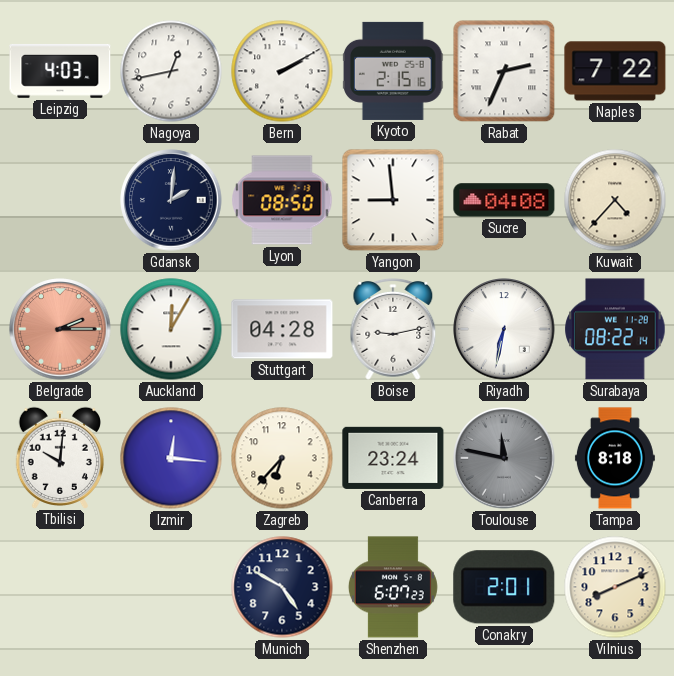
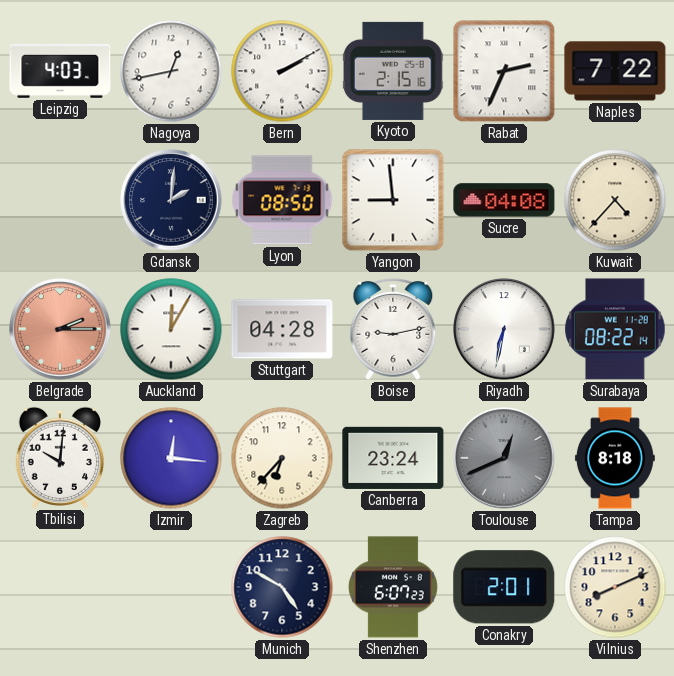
Toulouse: 11:47 -> 12:41
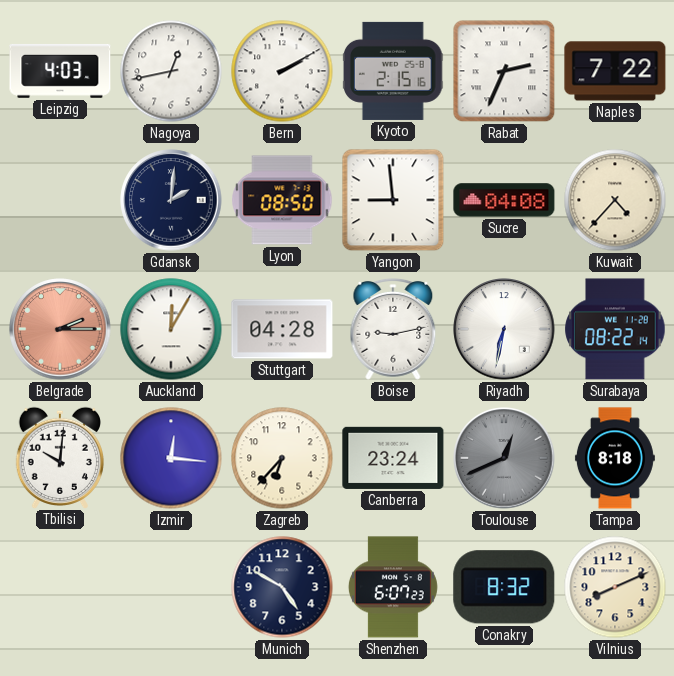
Conakry: 2:01 -> 8:32
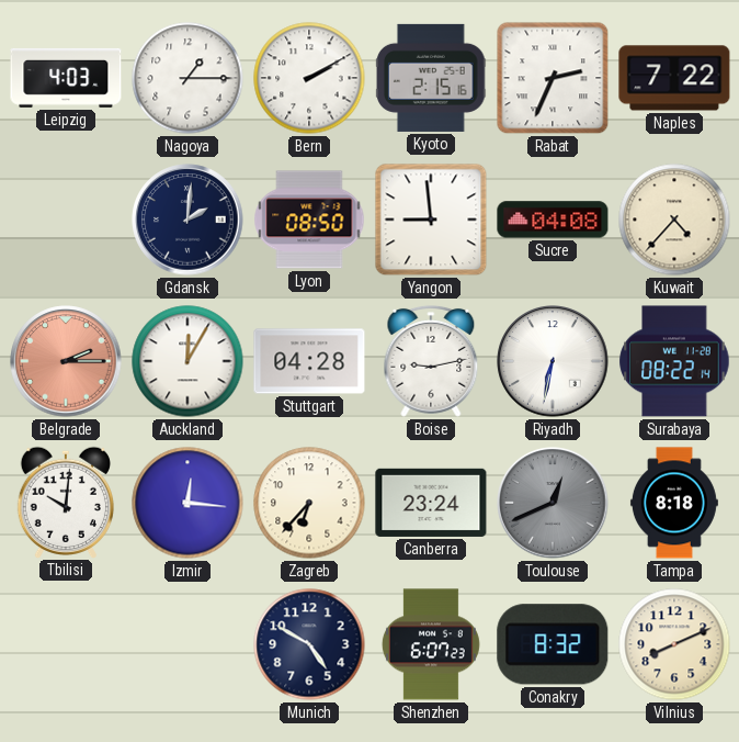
Nagoya: 12:43 -> 1:15
